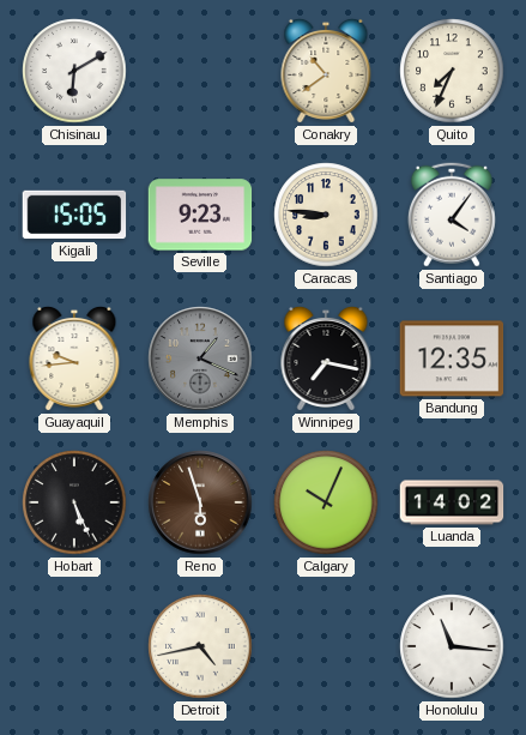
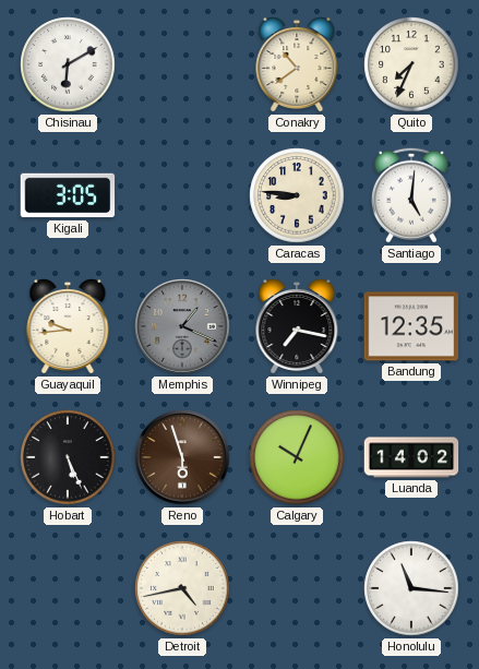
Kigali: 15:05 -> 3:05
Seville: 9:23 -> none
Santiago: 4:06 -> 5:01
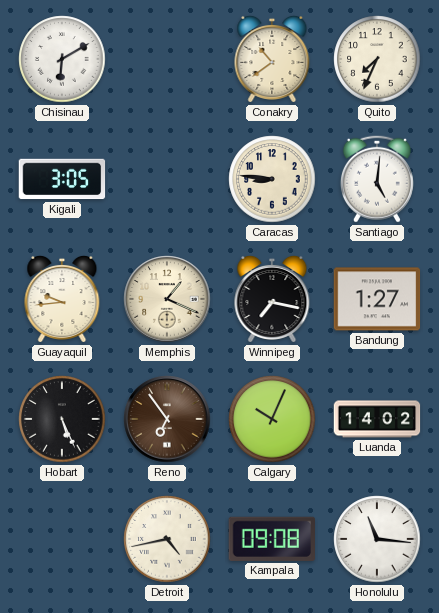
Memphis dial: grey -> cream
Bandung: 12:35 -> 1:27
Reno: 5:57 -> 6:54
Kampala: none -> 09:08
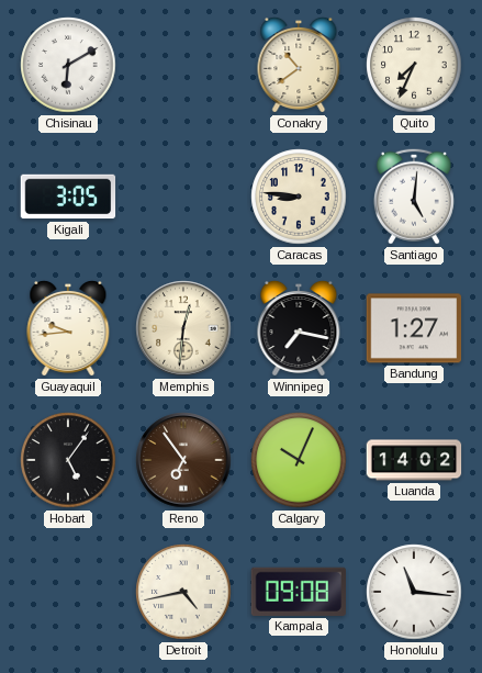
Memphis: 1:19 -> 12:31
Hobart: 5:26 -> 5:06
